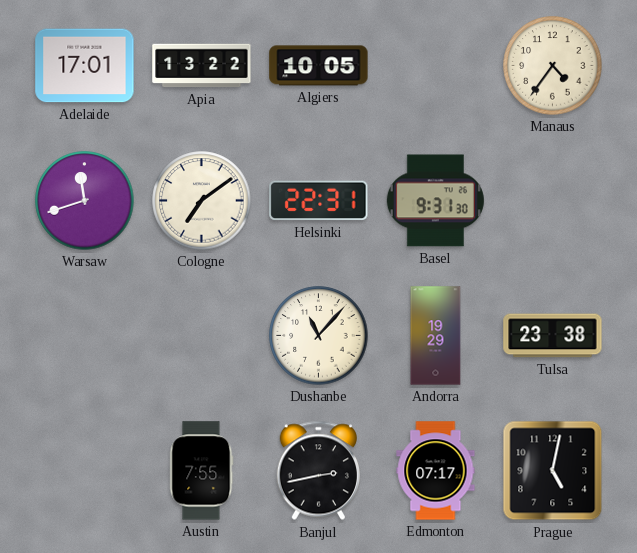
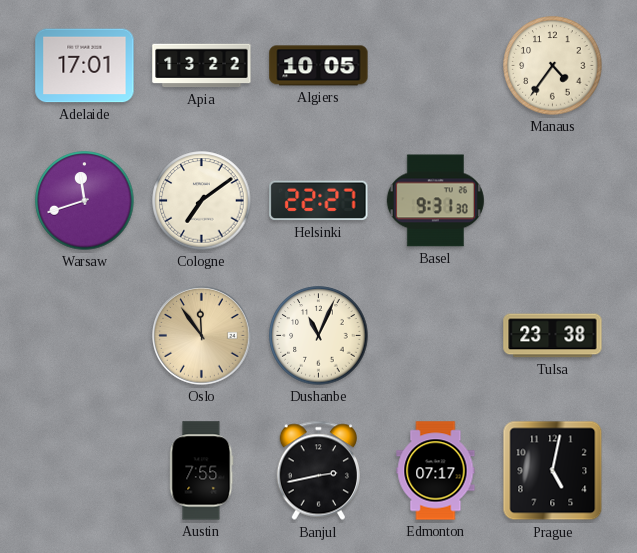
Helsinki: 22:31 -> 22:27
Oslo: none -> 11:54
Dushanbe: 11:07 -> 11:04
Andorra: 19:29 -> none
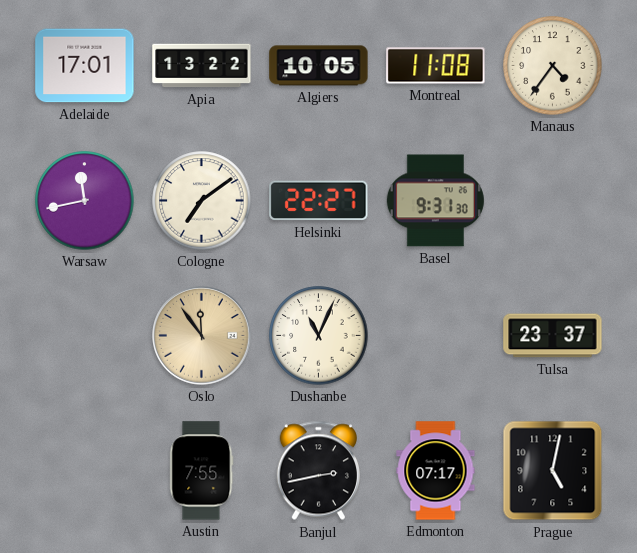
Montreal: none -> 11:08
Warsaw: 11:42 -> 11:43
Tulsa: 23:38 -> 23:37
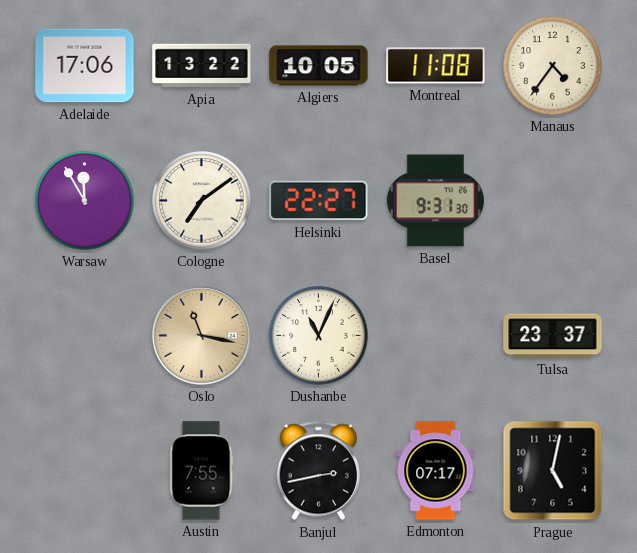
Adelaide: 17:01 -> 17:06
Warsaw: 11:43 -> 11:55
Oslo: 11:54 -> 11:17
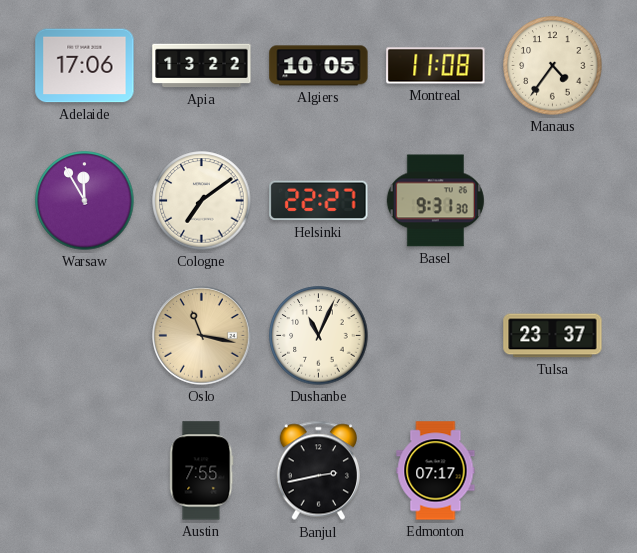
Prague: 5:02 -> none
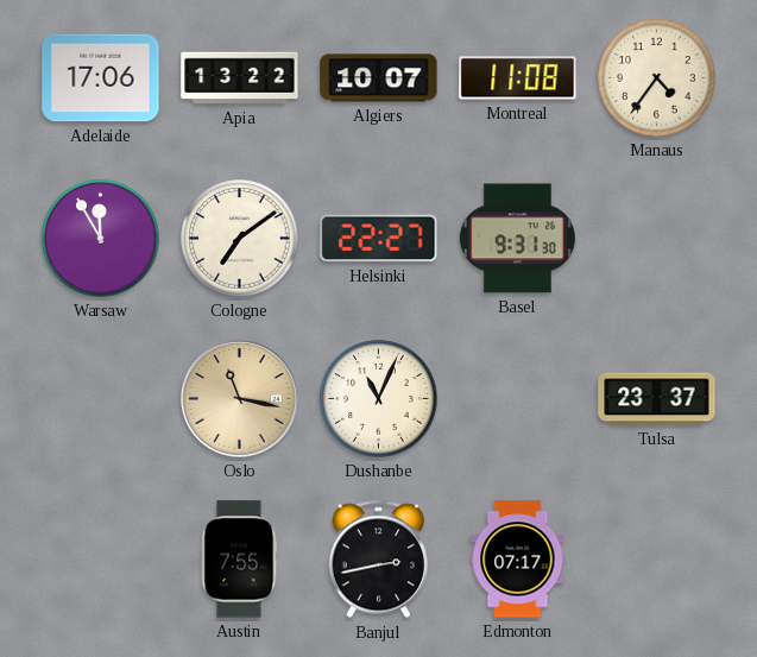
Algiers: 10:05 -> 10:07
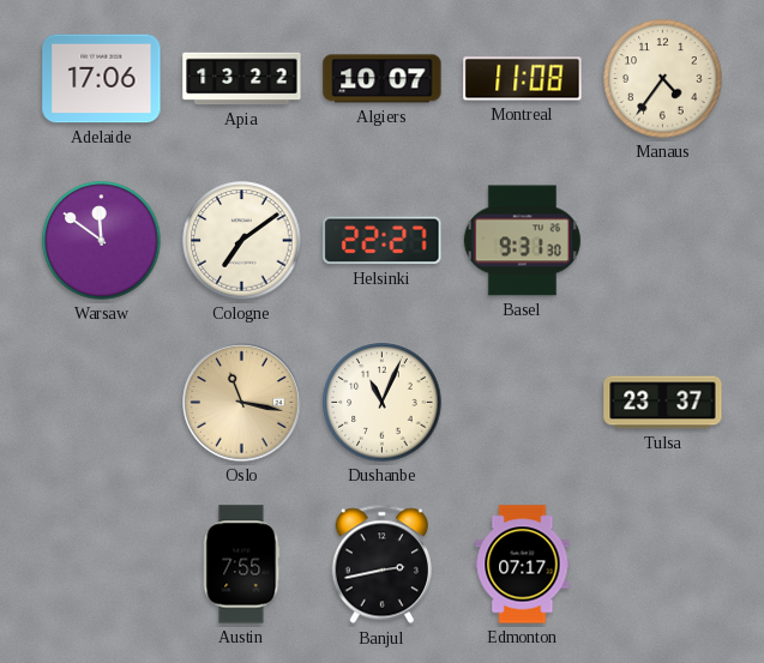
Warsaw: 11:55 -> 11:51
